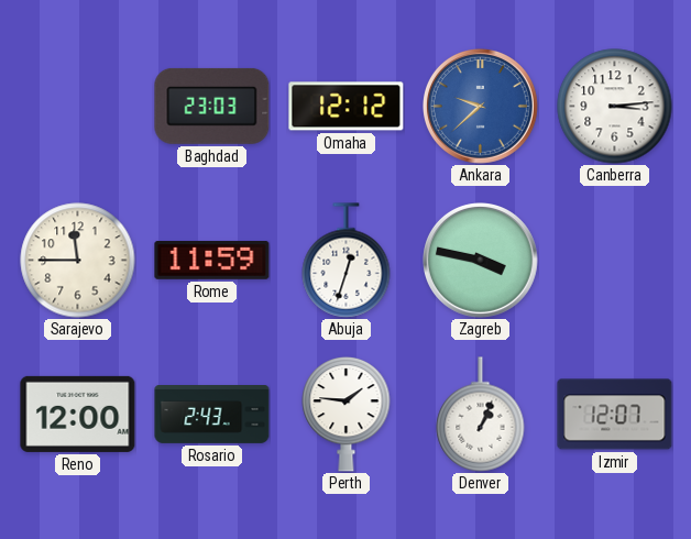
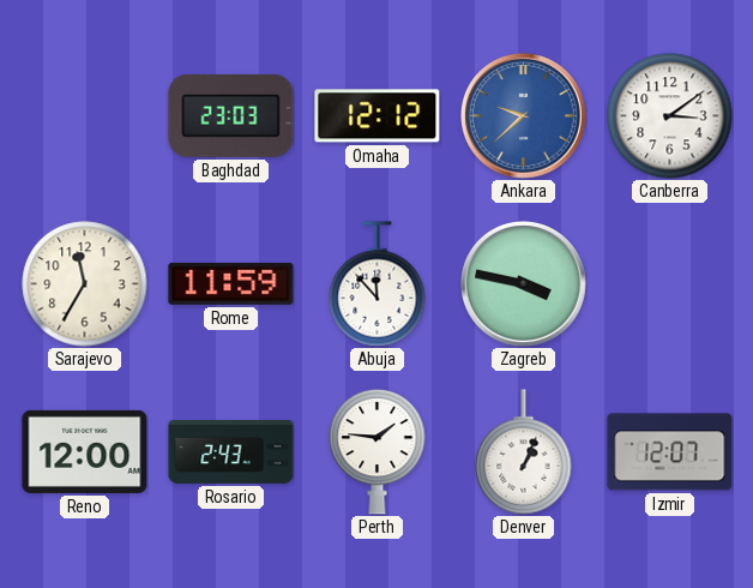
Canberra: 3:14 -> 3:09
Sarajevo: 11:45 -> 11:35
Abuja: 12:33 -> 11:53
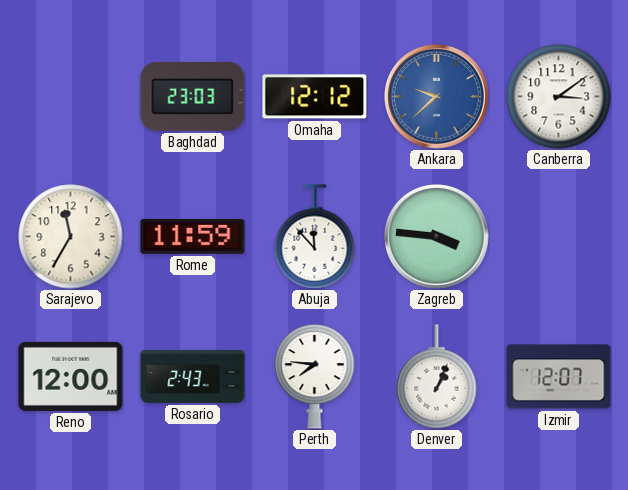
Zagreb: 3:47 -> 3:46
Perth: 1:46 -> 7:46
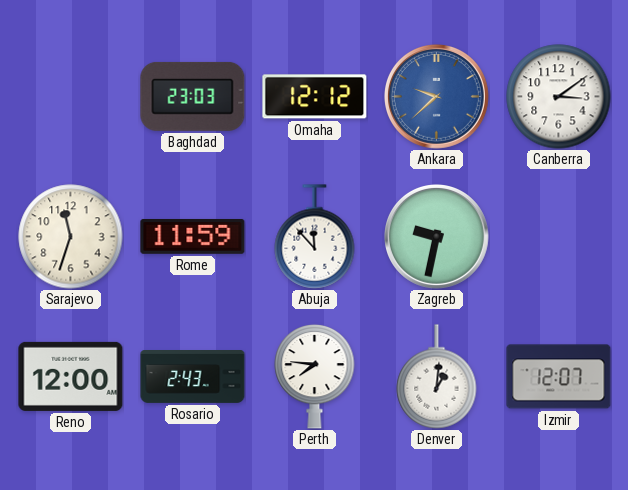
Sarajevo: 11:35 -> 11:33
Zagreb: 3:46 -> 9:32
Denver: 1:04 -> 1:01
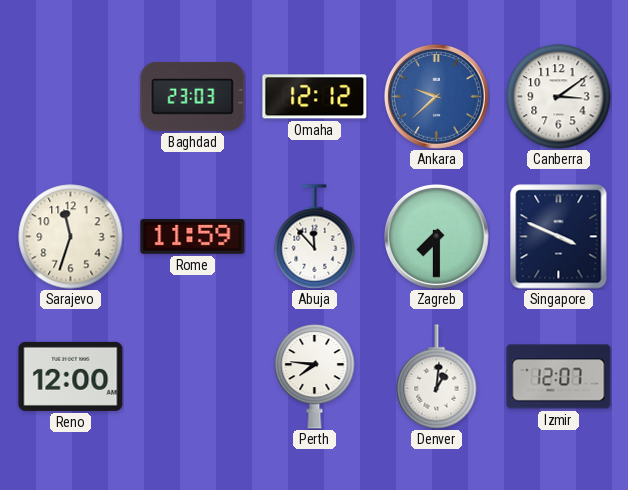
Zagreb: 9:32 -> 7:30
Singapore: none -> 3:49
Rosario: 2:43 -> none
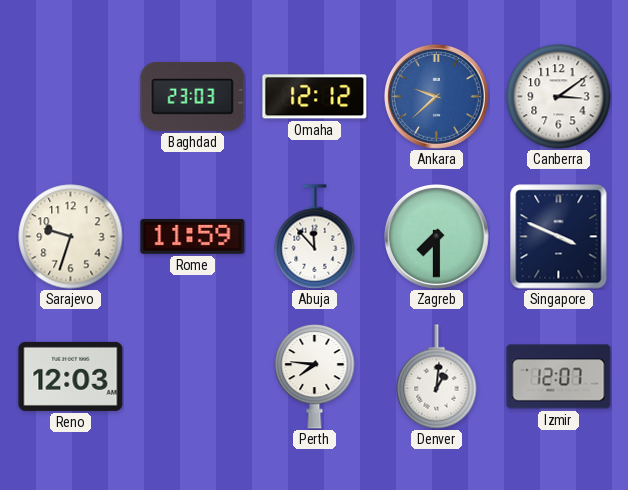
Sarajevo: 11:33 -> 9:33
Reno: 12:00 -> 12:03
